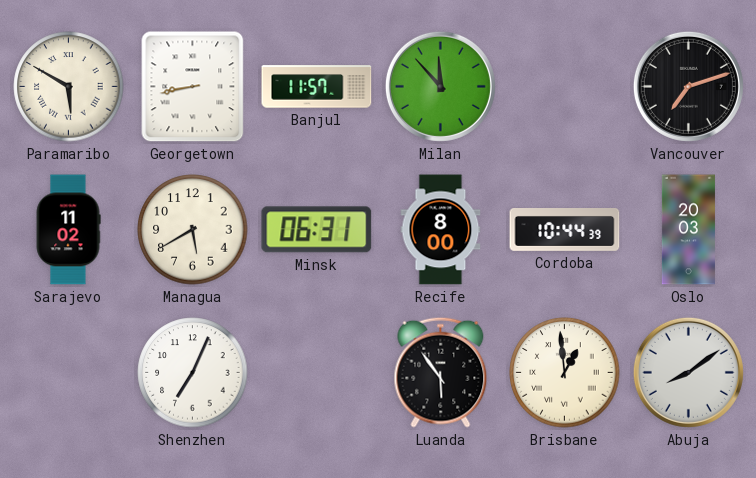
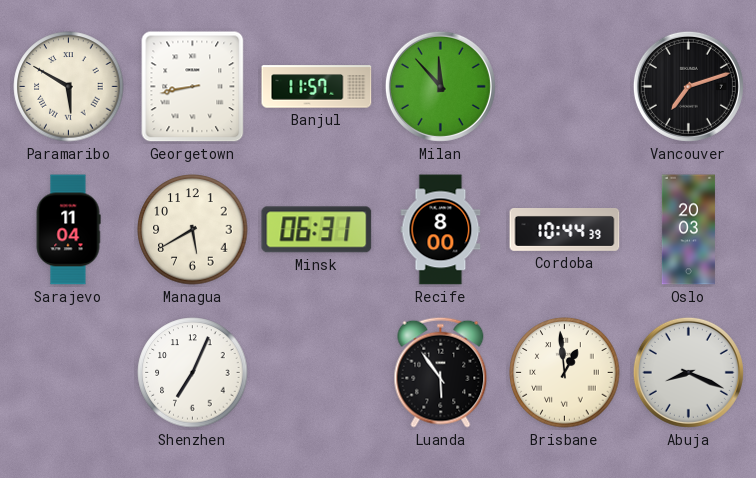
Sarajevo: 11:02 -> 11:04
Abuja: 8:09 -> 8:19
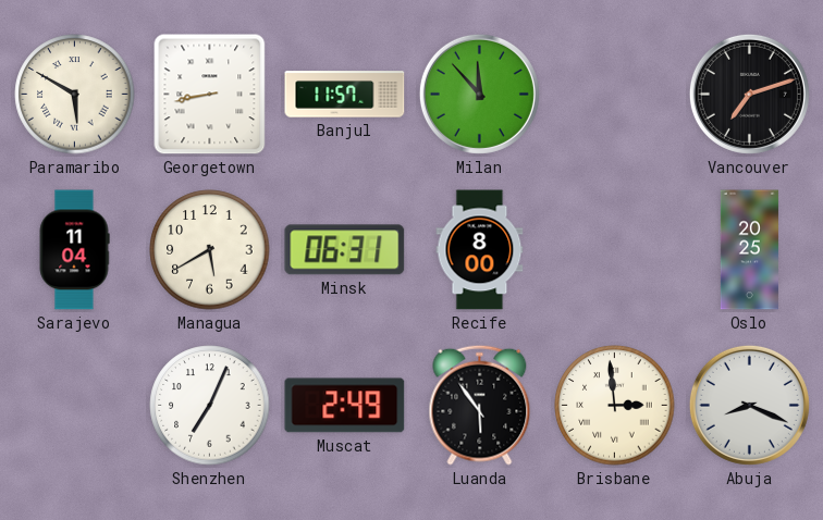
Cordoba: 10:44 -> none
Oslo: 20:03 -> 20:25
Muscat: none -> 2:49
Brisbane: 12:59 -> 2:59
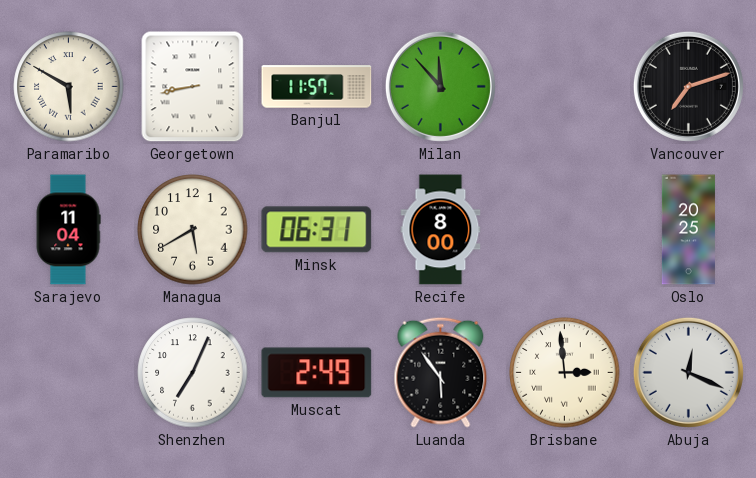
Abuja: 8:19 -> 12:19
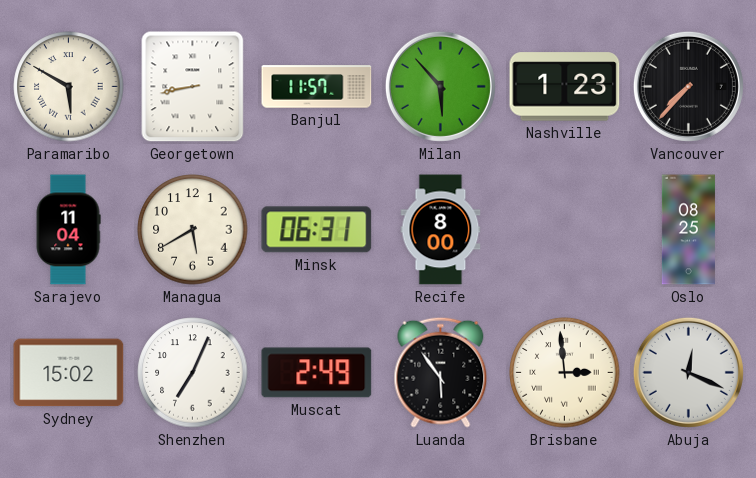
Milan: 11:53 -> 5:53
Nashville: none -> 1:23
Vancouver: 7:12 -> 7:37
Oslo: 20:25 -> 08:25
Sydney: none -> 15:02
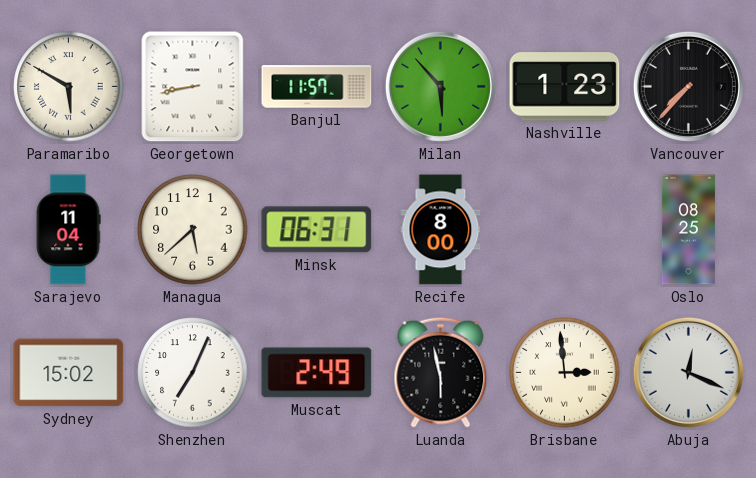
Managua: 5:40 -> 5:38
Luanda: 5:54 -> 5:58
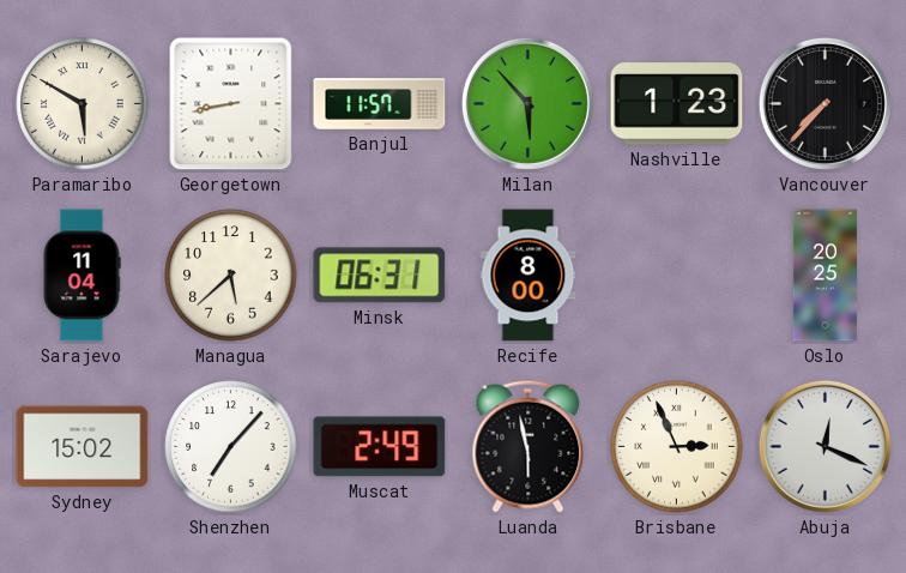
Oslo: 08:25 -> 20:25
Shenzhen: 7:04 -> 7:07
Brisbane: 2:59 -> 2:56
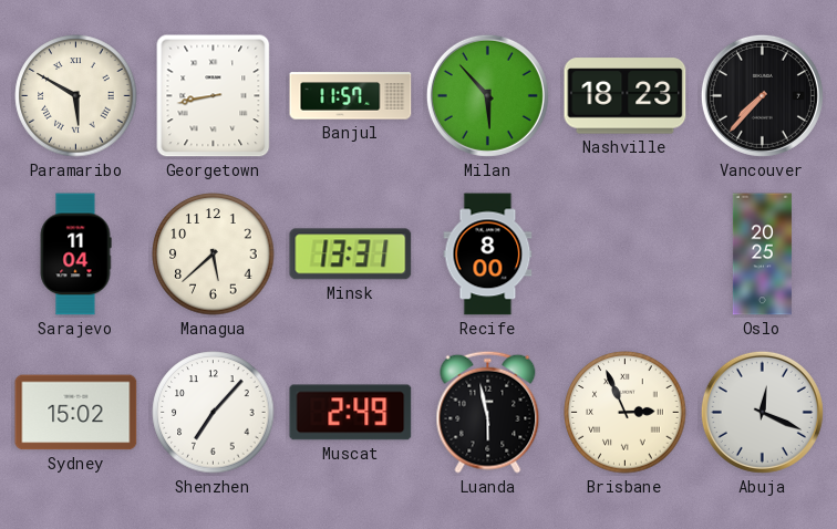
Nashville: 1:23 -> 18:23
Minsk: 06:31 -> 13:31
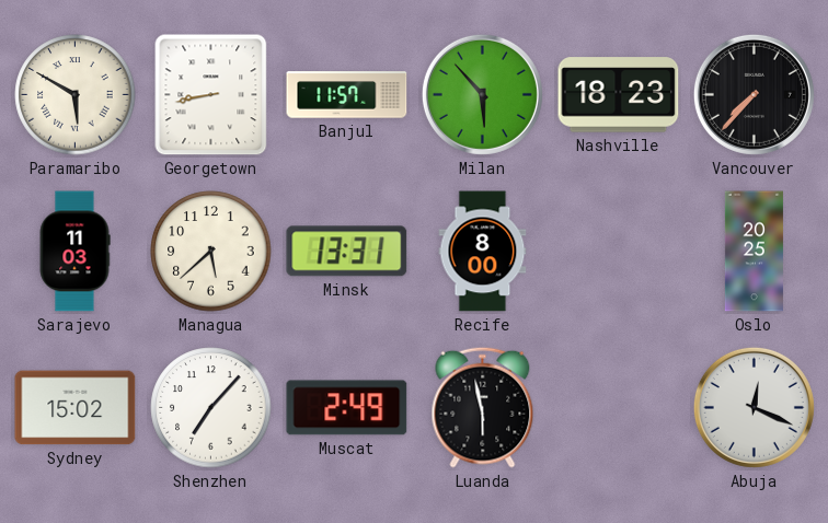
Sarajevo: 11:04 -> 11:03
Brisbane: 2:56 -> none
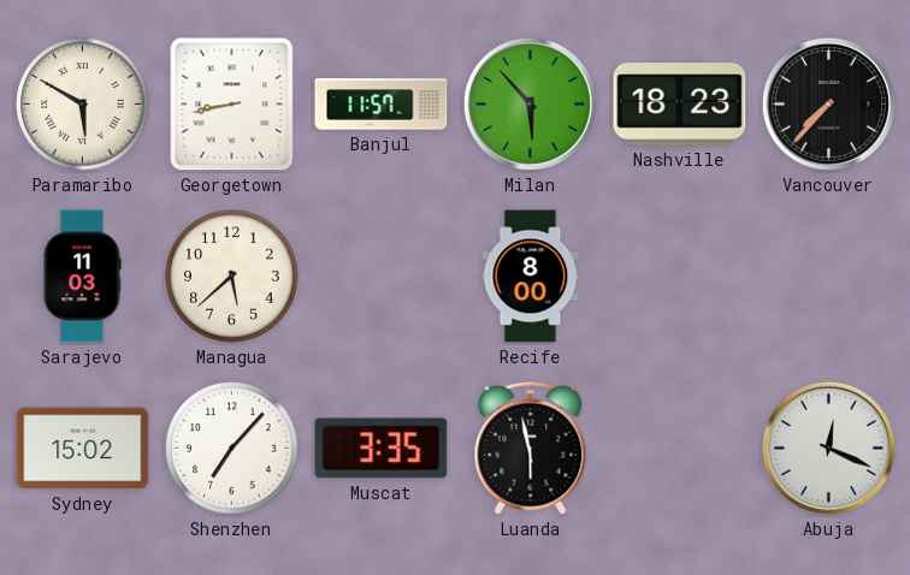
Minsk: 13:31 -> none
Oslo: 20:25 -> none
Muscat: 2:49 -> 3:35
